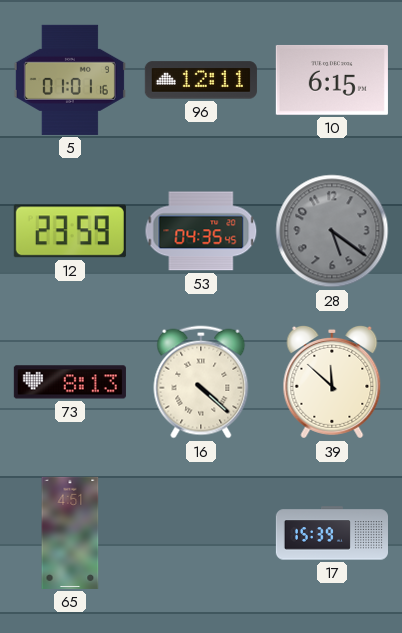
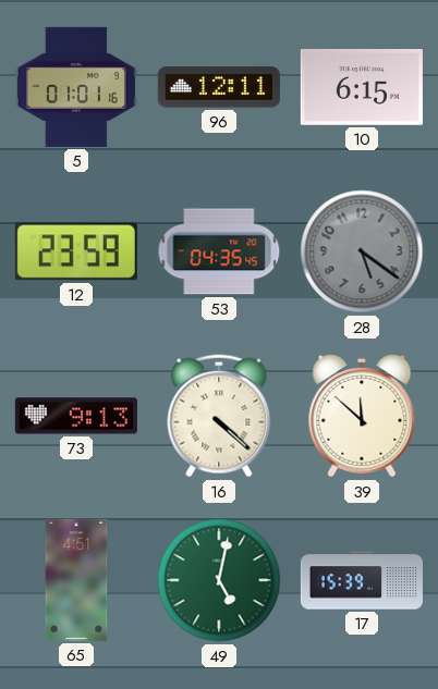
73: 8:13 -> 9:13
49: none -> 5:02
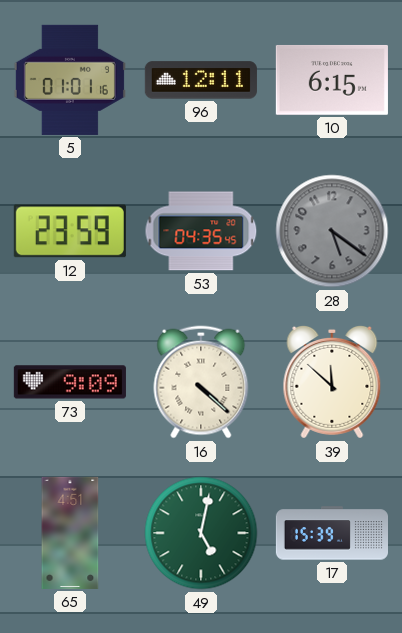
73: 9:13 -> 9:09
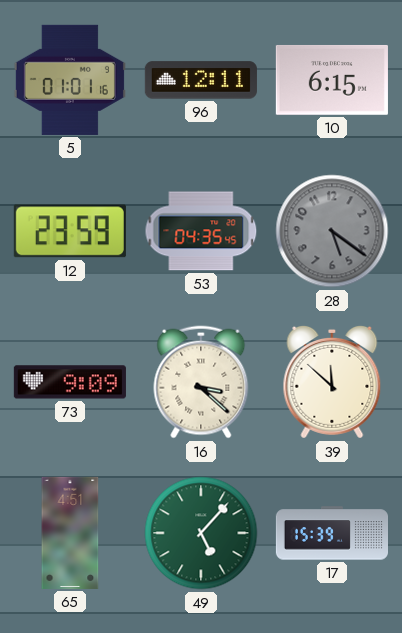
16: 4:22 -> 3:22
49: 5:02 -> 5:07
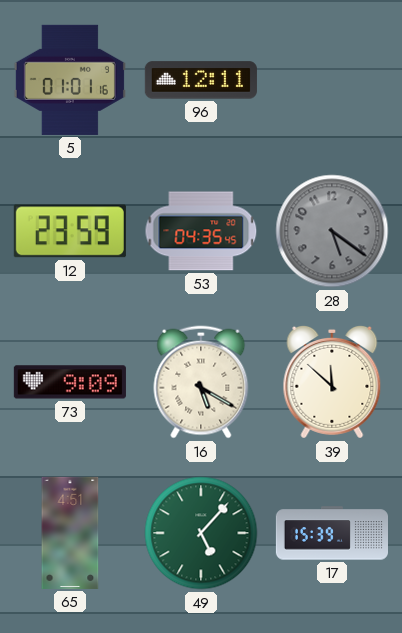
10: 6:15 -> none
16: 3:22 -> 5:20
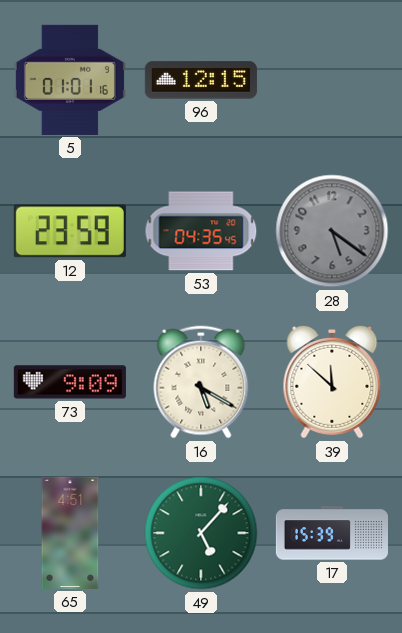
96: 12:11 -> 12:15
